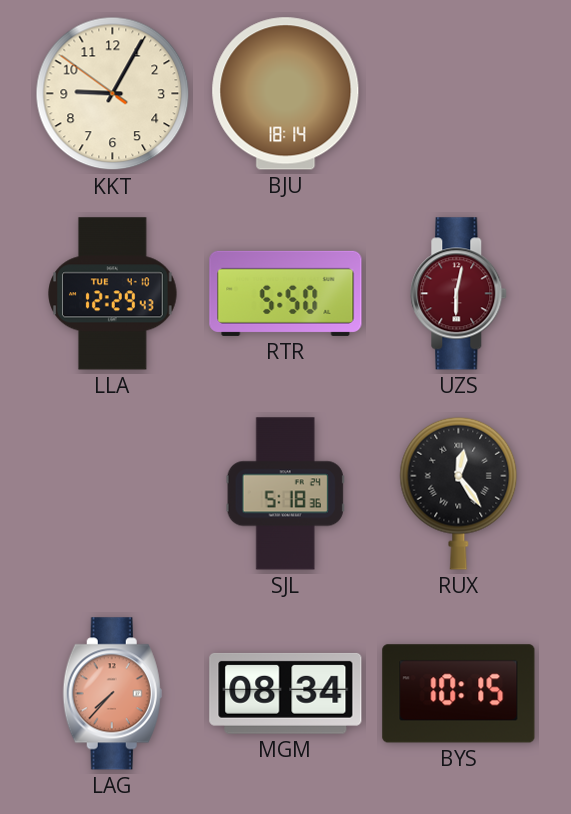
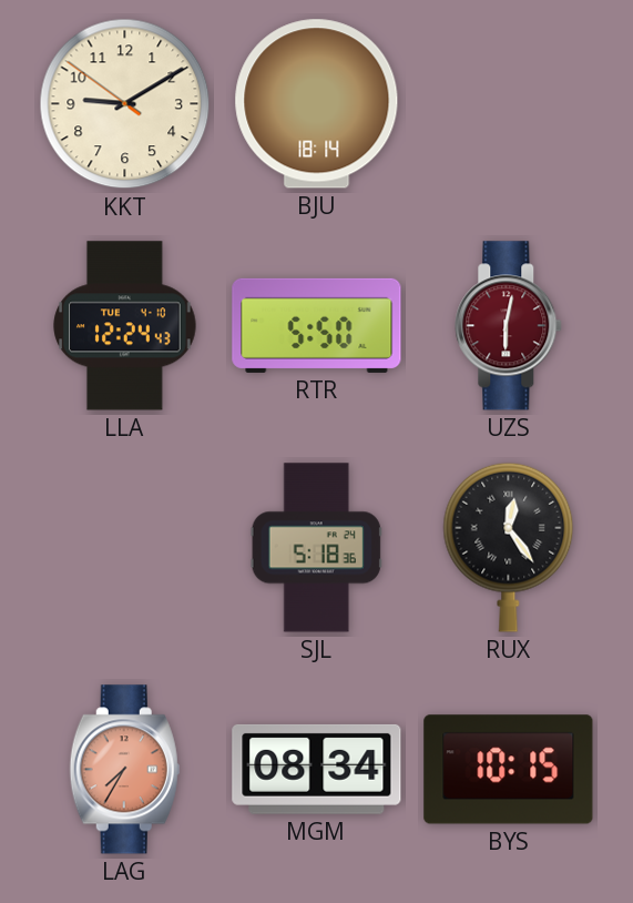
KKT: 9:04 -> 9:09
LLA: 12:29 -> 12:24
LAG: 7:37 -> 7:35
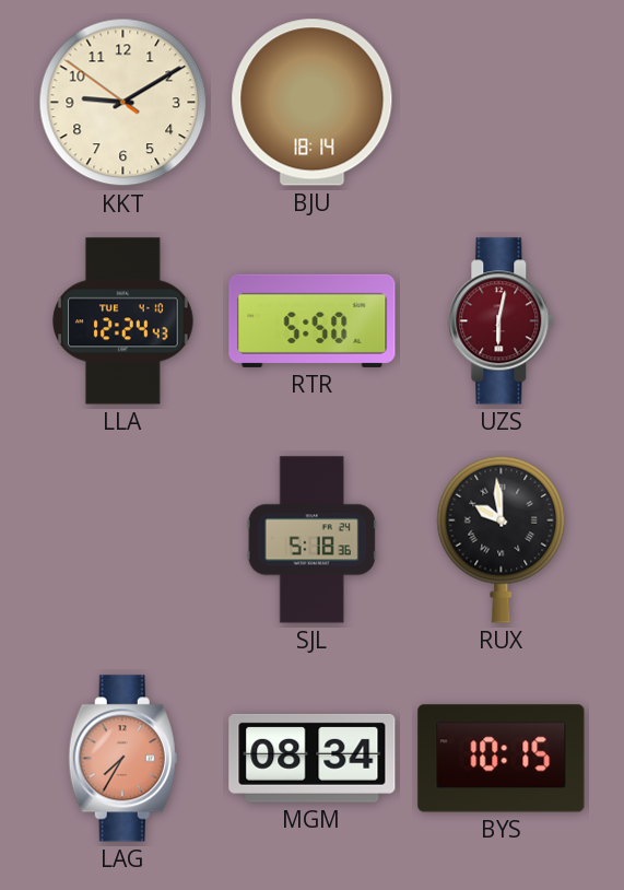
RUX: 12:24 -> 9:59
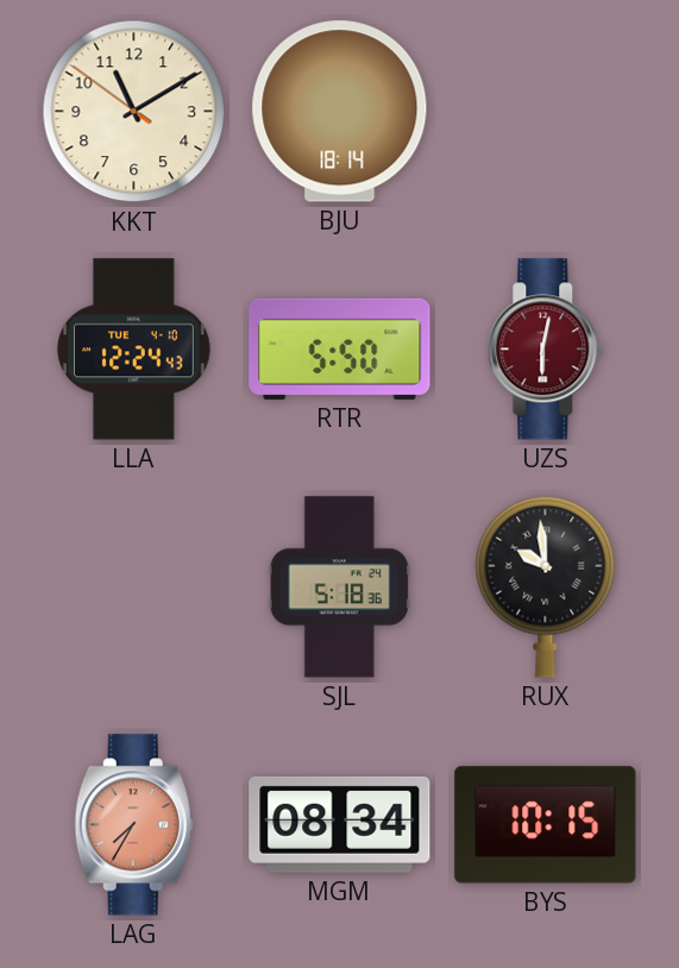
KKT: 9:09 -> 11:09
